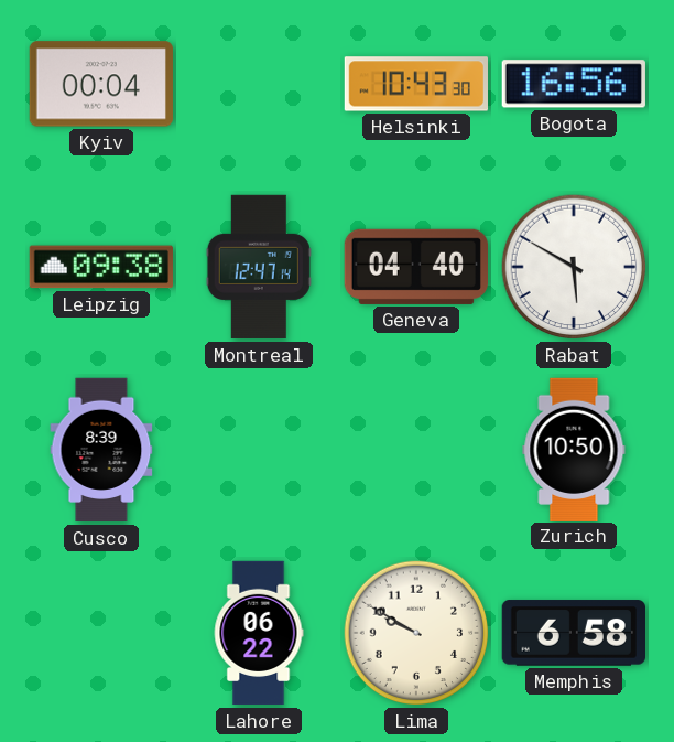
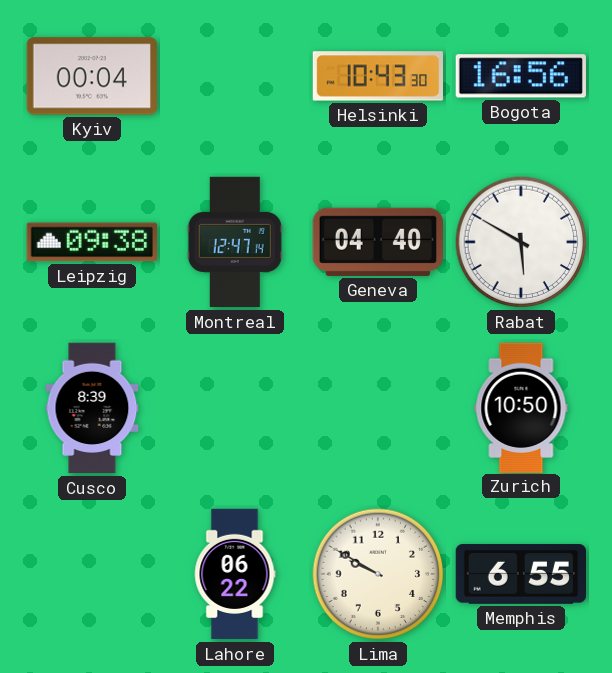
Memphis: 6:58 -> 6:55
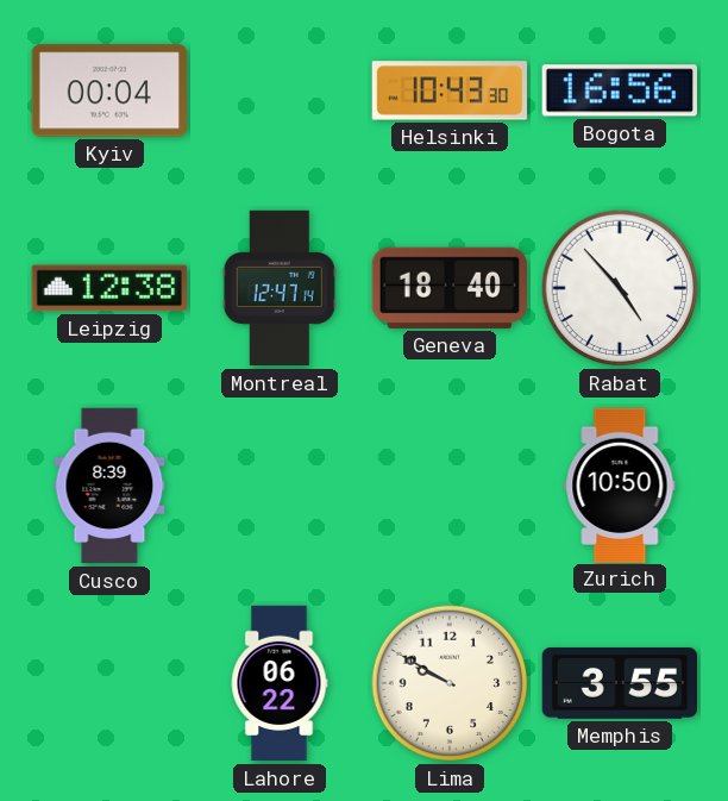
Leipzig: 09:38 -> 12:38
Geneva: 04:40 -> 18:40
Rabat: 5:50 -> 4:53
Memphis: 6:55 -> 3:55
